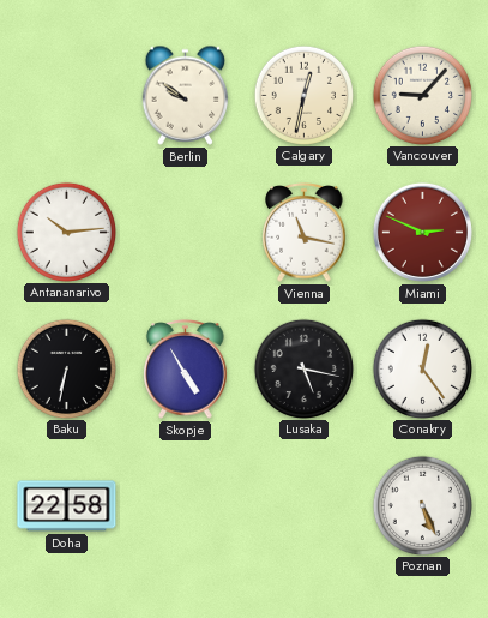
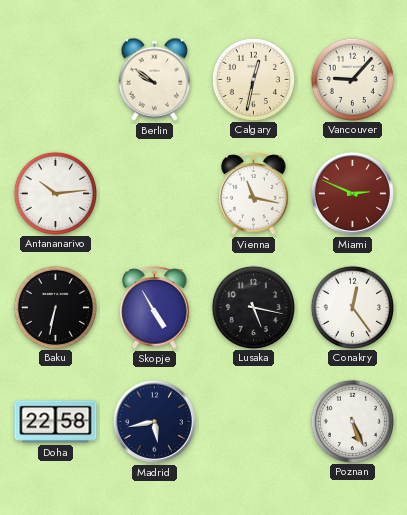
Madrid: none -> 5:43
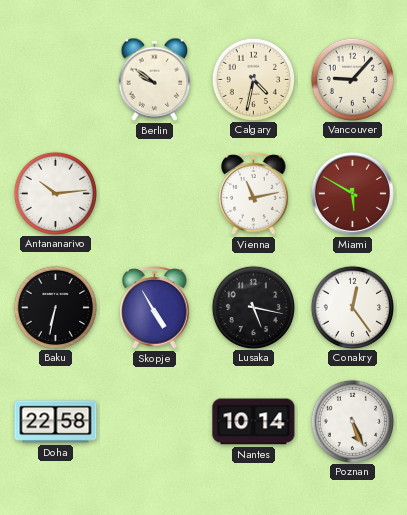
Calgary: 12:32 -> 4:32
Vienna: 11:17 -> 11:13
Miami: 2:49 -> 5:50
Madrid: 5:43 -> none
Nantes: none -> 10:14
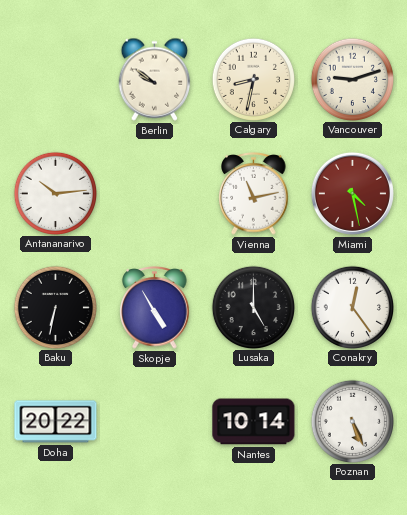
Calgary: 4:32 -> 8:32
Vancouver: 9:07 -> 9:12
Miami: 5:50 -> 4:28
Lusaka: 5:17 -> 5:00
Doha: 22:58 -> 20:22
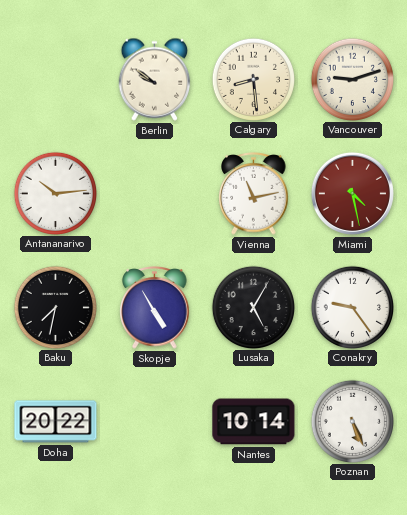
Calgary: 8:32 -> 8:29
Baku: 6:32 -> 7:32
Lusaka: 5:00 -> 5:05
Conakry: 12:24 -> 9:24
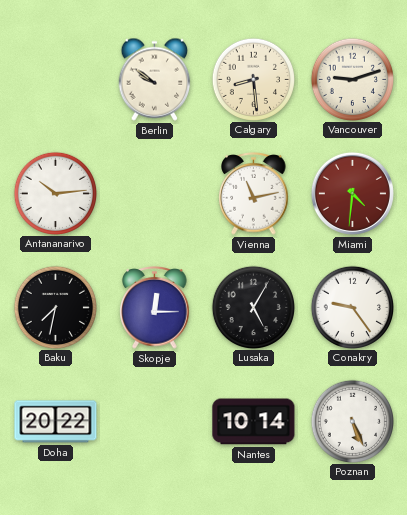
Miami: 4:28 -> 4:31
Skopje: 4:55 -> 12:15
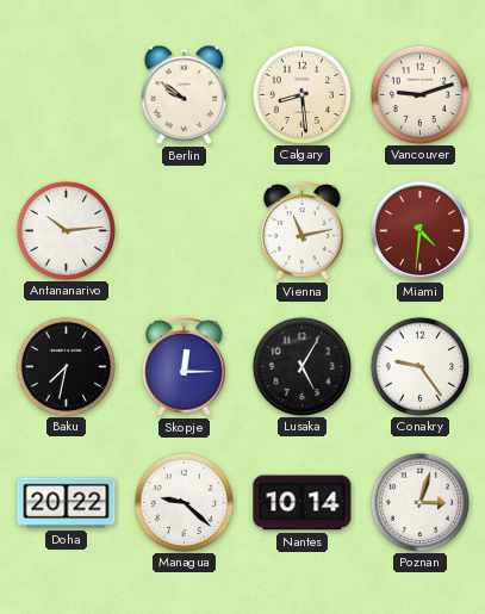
Managua: none -> 9:22
Poznan: 5:26 -> 3:03
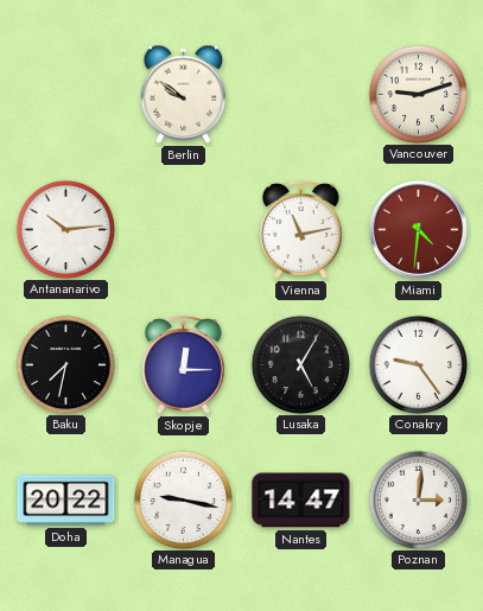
Calgary: 8:29 -> none
Managua: 9:22 -> 9:17
Nantes: 10:14 -> 14:47
Poznan: 3:03 -> 3:01
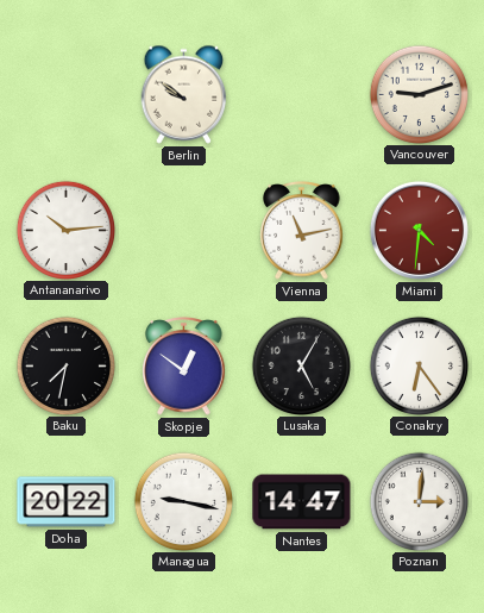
Skopje: 12:15 -> 12:51
Conakry: 9:24 -> 6:24
